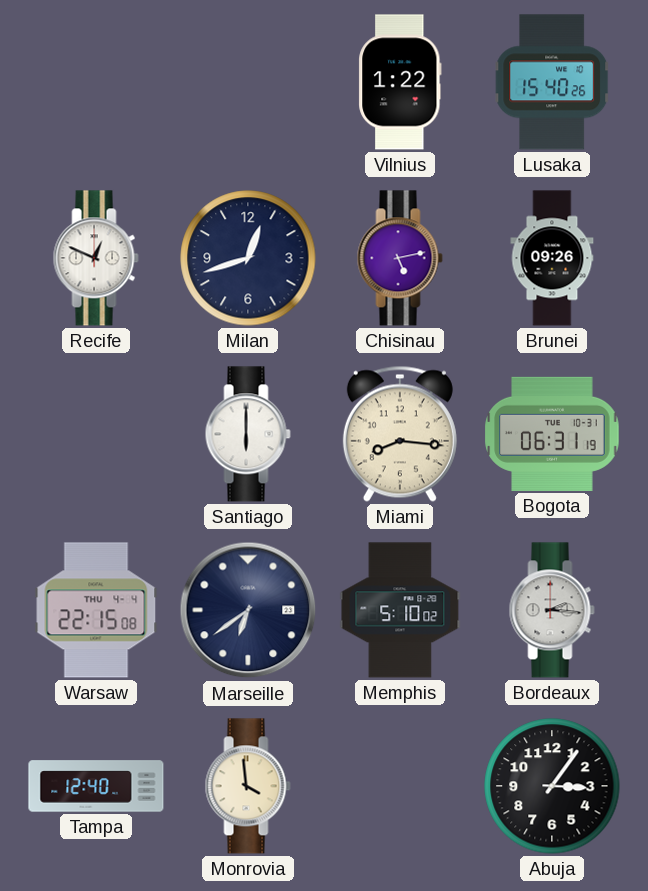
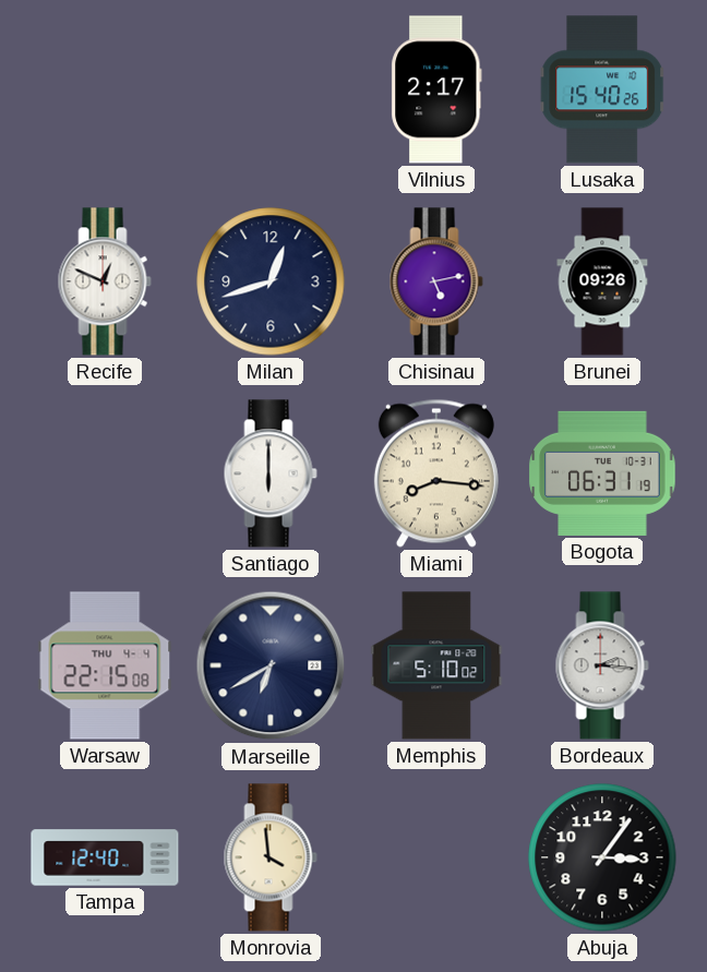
Vilnius: 1:22 -> 2:17
Marseille: 6:39 -> 6:40
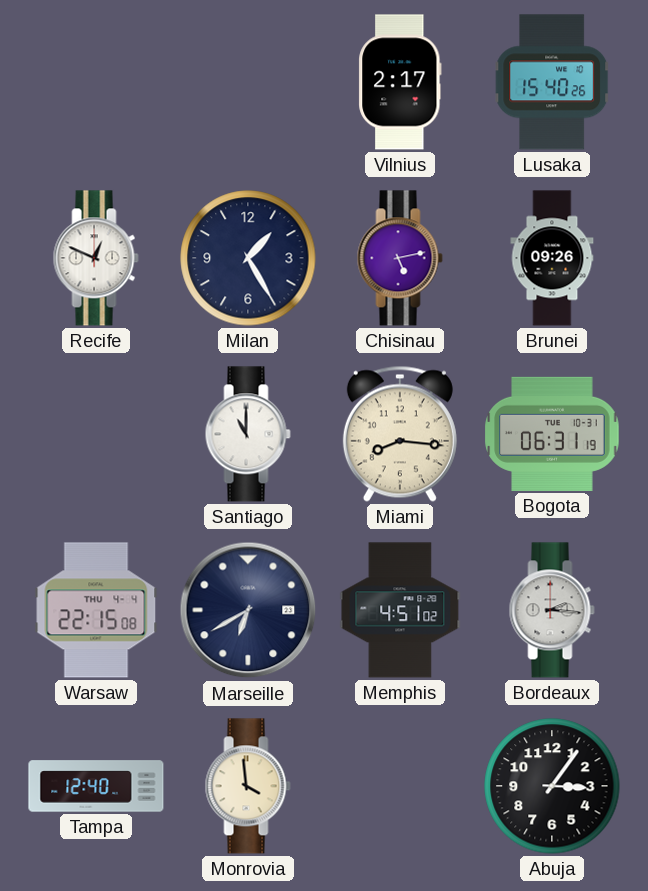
Milan: 12:42 -> 1:25
Santiago: 6:00 -> 11:00
Memphis: 5:10 -> 4:51
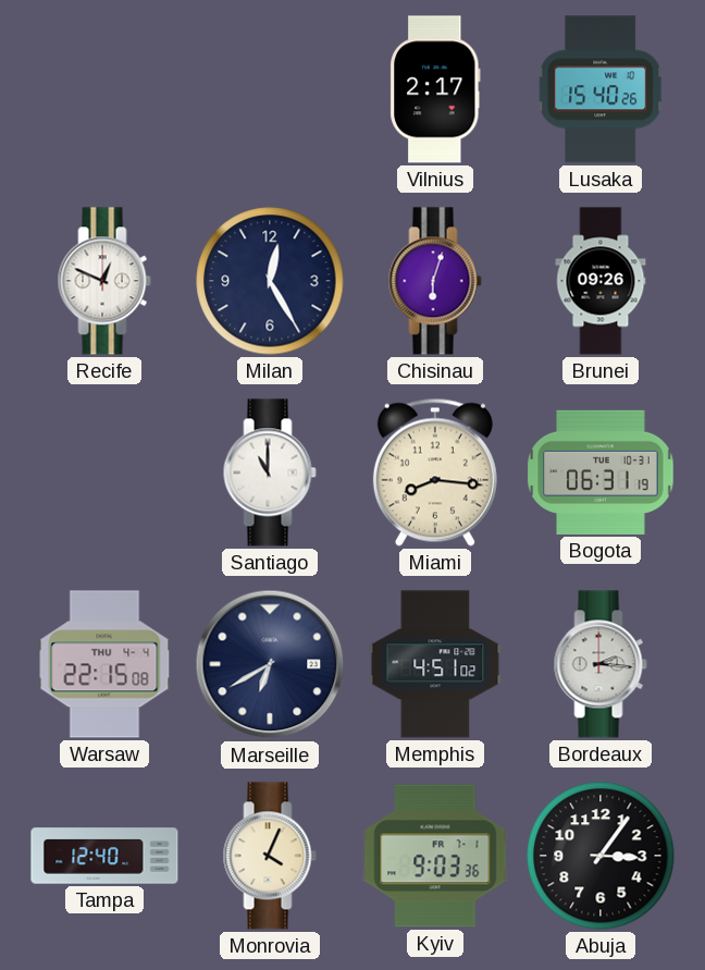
Milan: 1:25 -> 12:25
Chisinau: 5:13 -> 6:03
Monrovia: 3:59 -> 4:04
Kyiv: none -> 9:03
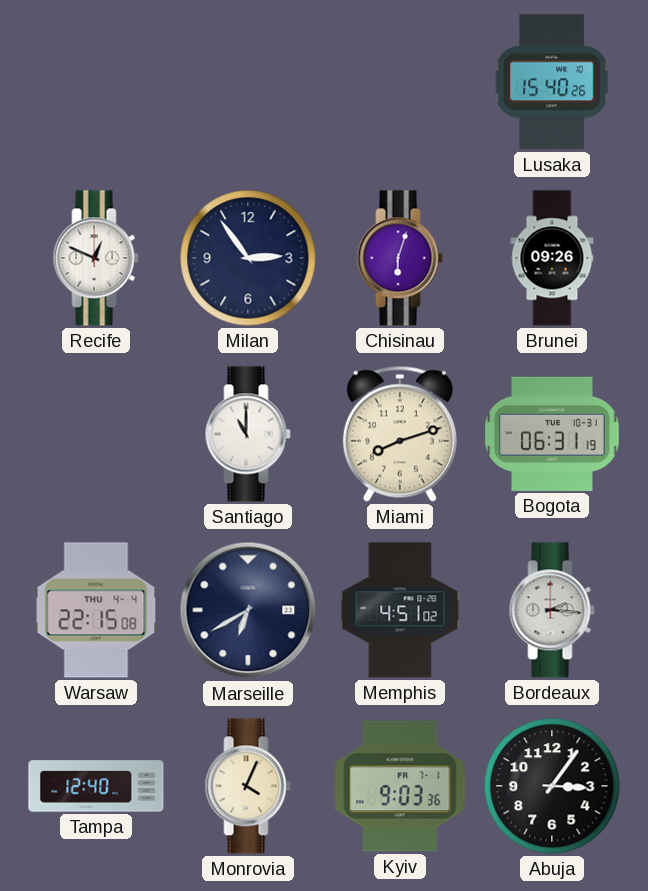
Vilnius: 2:17 -> none
Milan: 12:25 -> 2:54
Miami: 8:16 -> 8:12
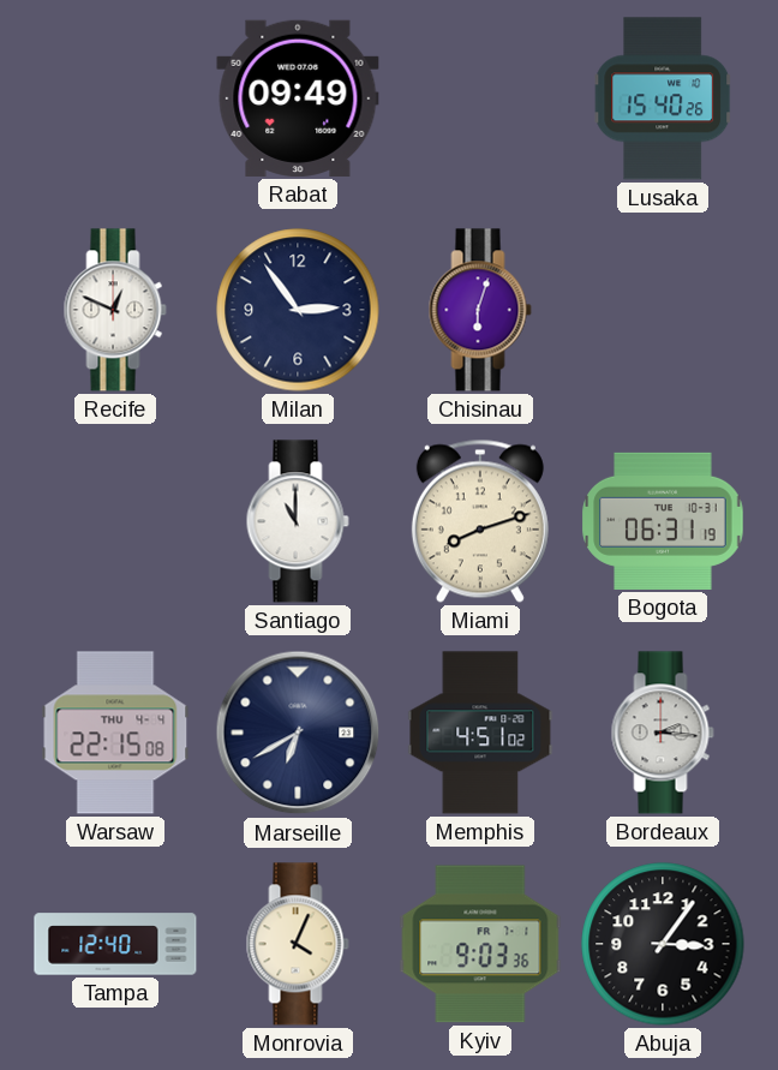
Rabat: none -> 09:49
Brunei: 09:26 -> none
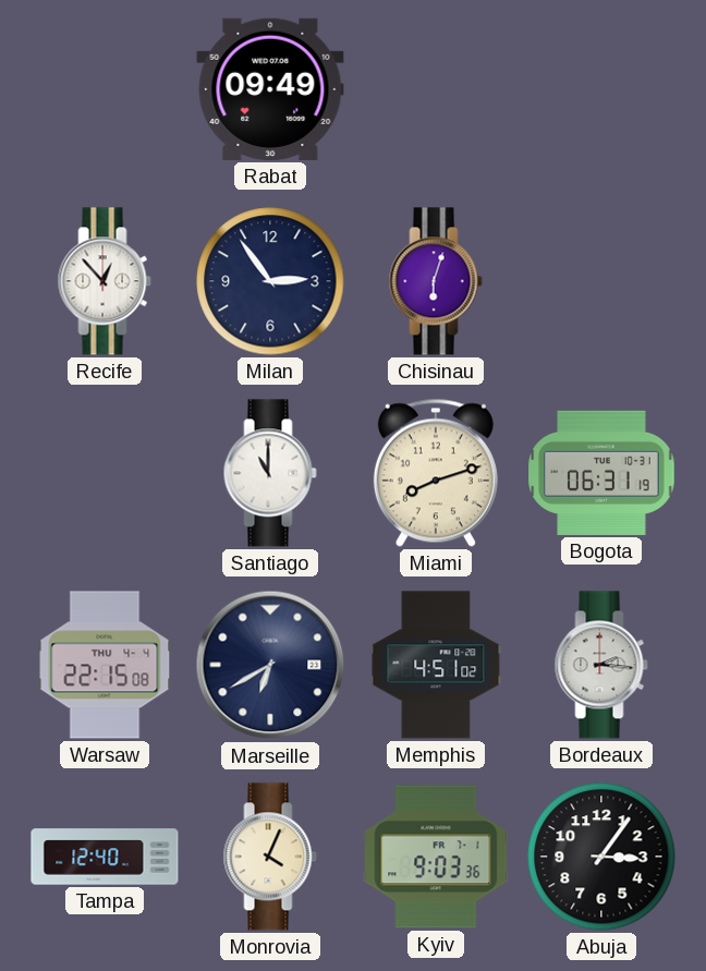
Lusaka: 15:40 -> none
Recife: 12:49 -> 12:53
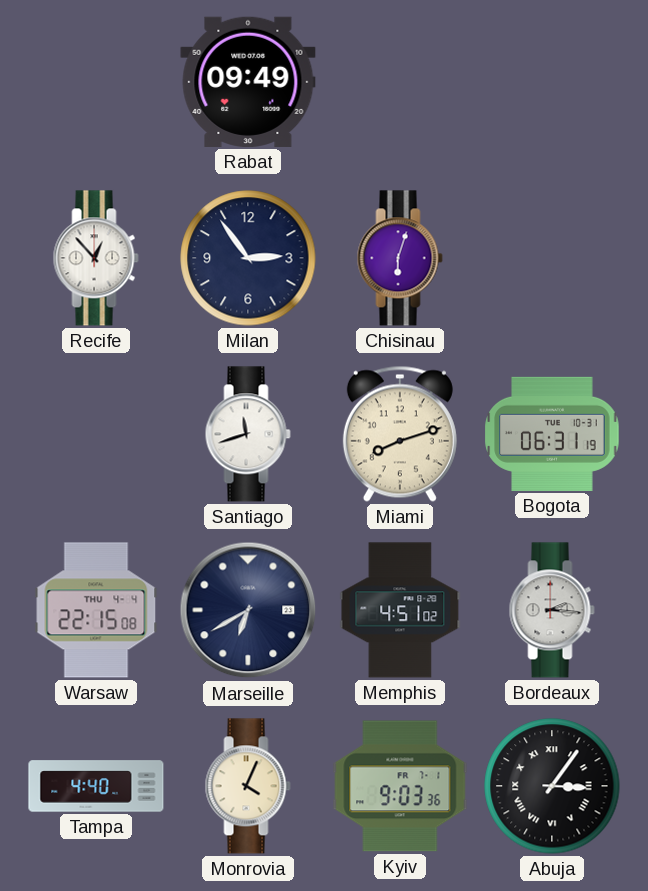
Santiago: 11:00 -> 11:42
Tampa: 12:40 -> 4:40
Abuja numerals: Arabic -> Roman
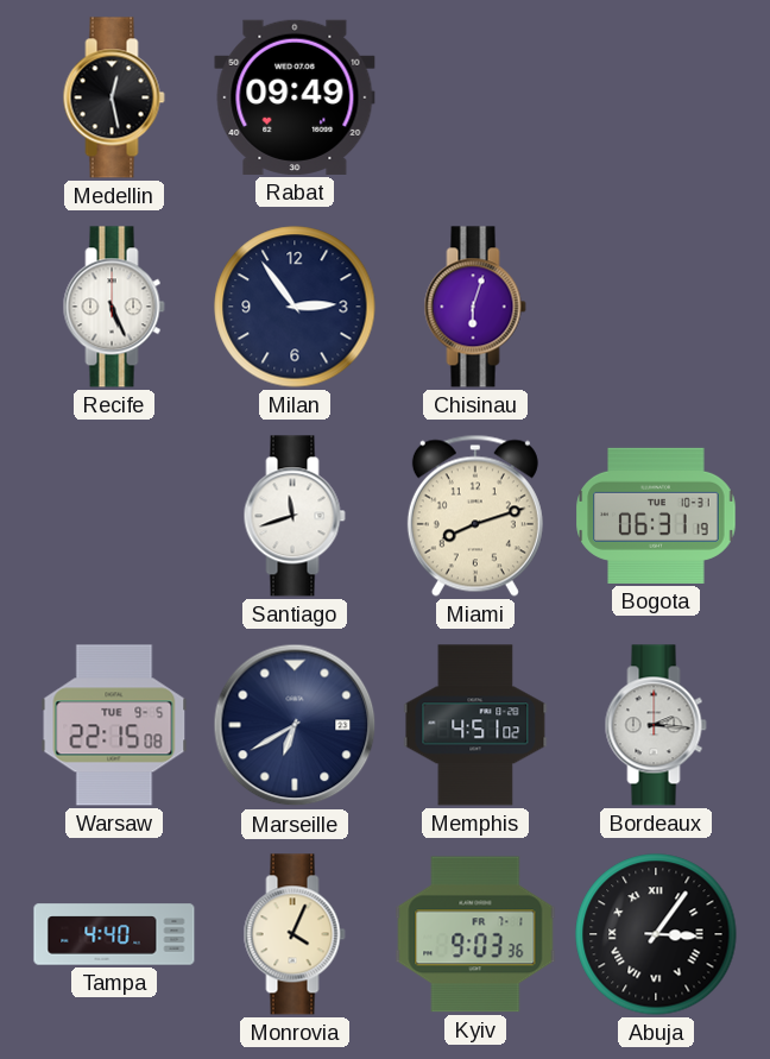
Medellin: none -> 12:28
Recife: 12:53 -> 5:26
Warsaw date: THU 4-4 -> TUE 9-5
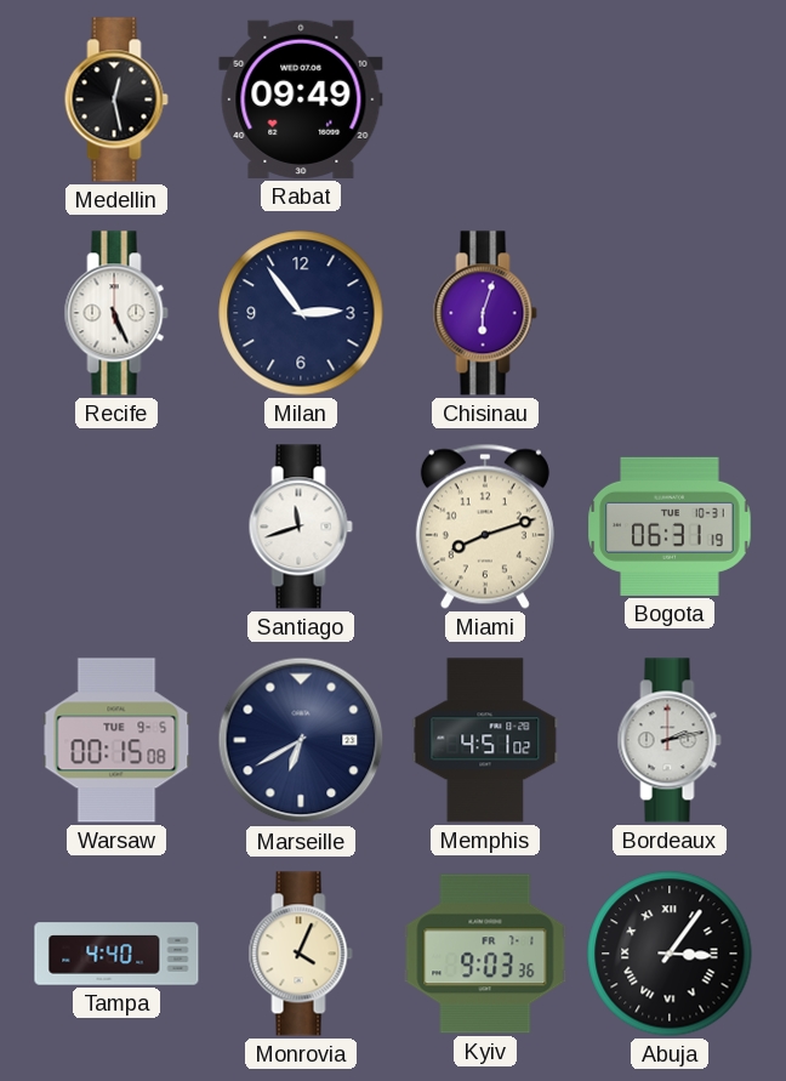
Warsaw: 22:15 -> 00:15
Bordeaux: 2:16 -> 2:13
